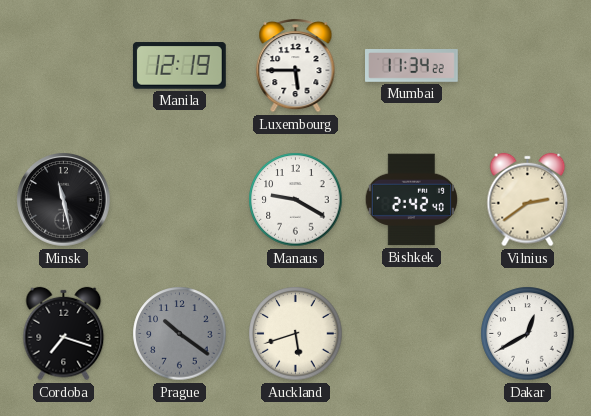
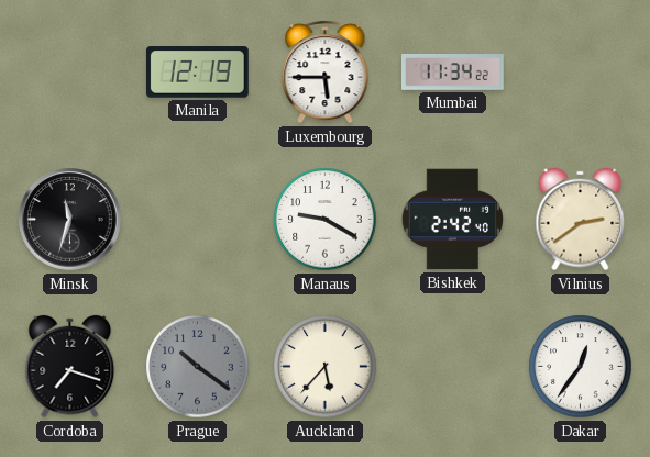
Minsk: 11:28 -> 11:33
Auckland: 5:42 -> 5:37
Dakar: 12:40 -> 12:36
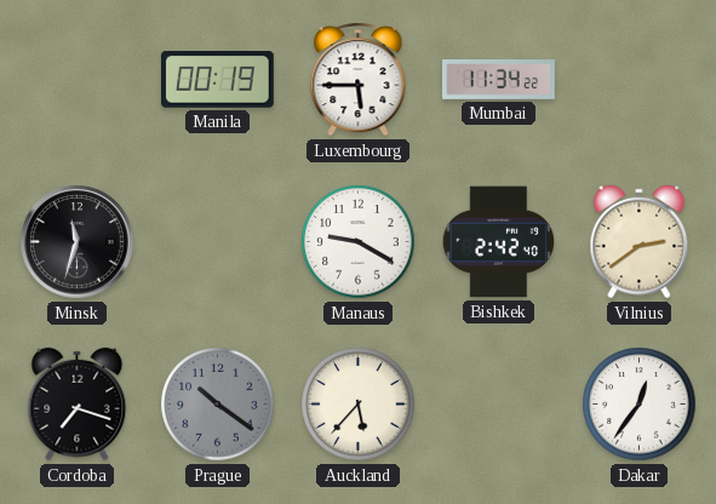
Manila: 12:19 -> 00:19
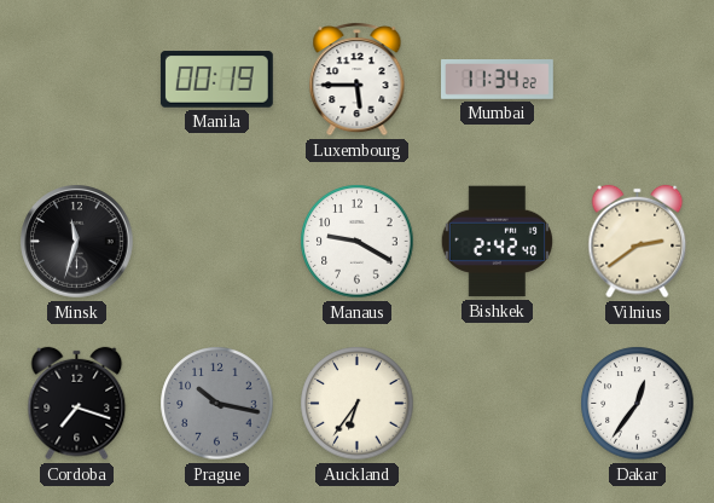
Prague: 10:21 -> 10:17
Auckland: 5:37 -> 6:36
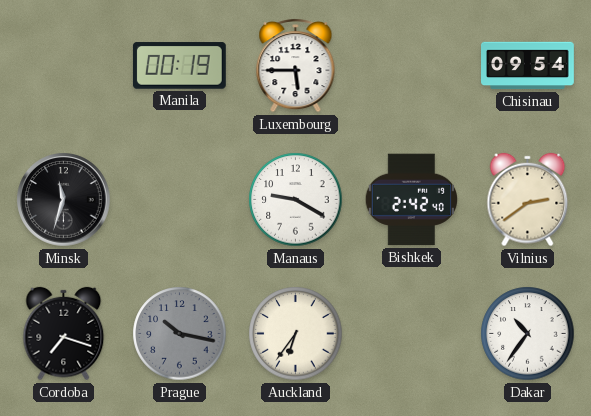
Mumbai: 11:34 -> none
Chisinau: none -> 09:54
Dakar: 12:36 -> 10:36
